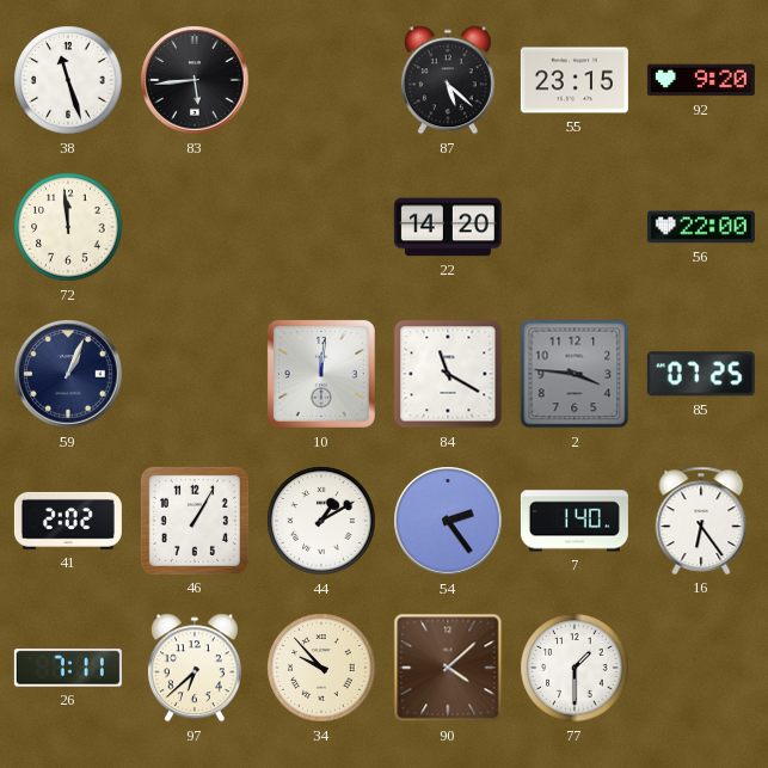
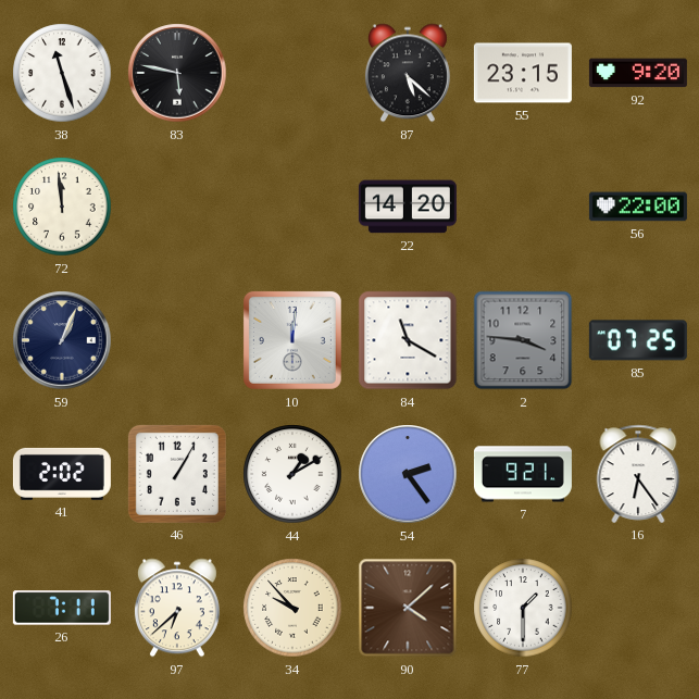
83: 5:44 -> 5:47
7: 1:40 -> 9:21
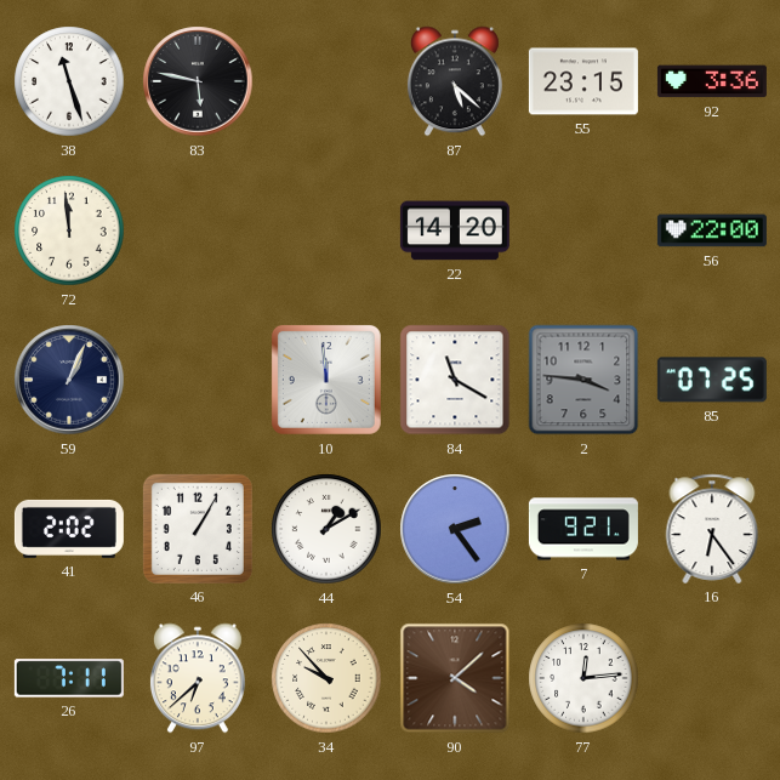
92: 9:20 -> 3:36
10: 12:01 -> 11:59
77: 1:30 -> 12:14
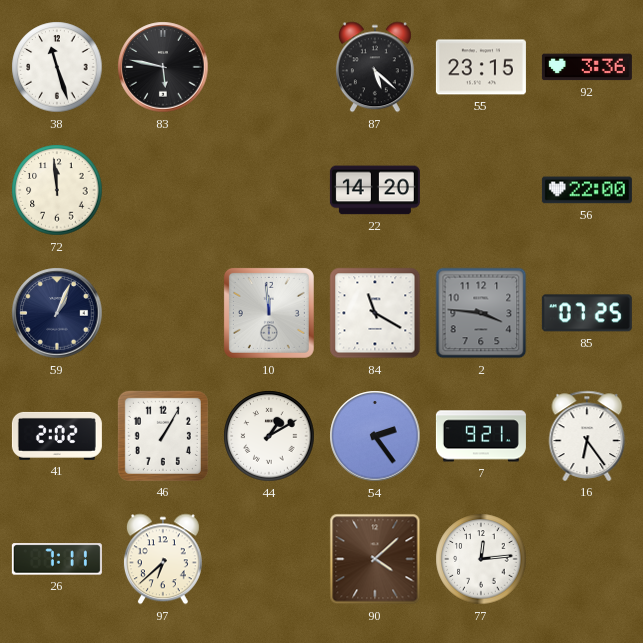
34: 9:53 -> none
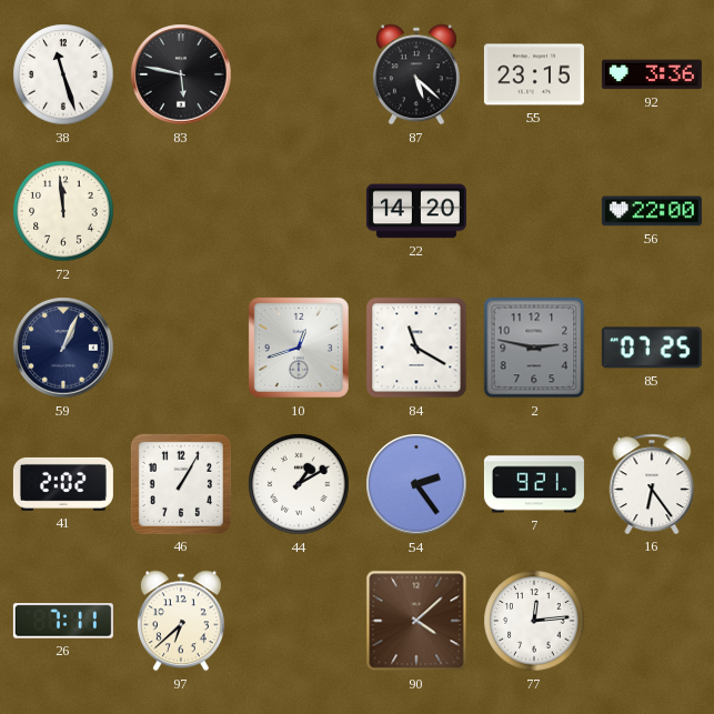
10: 11:59 -> 12:42
2: 3:46 -> 2:47
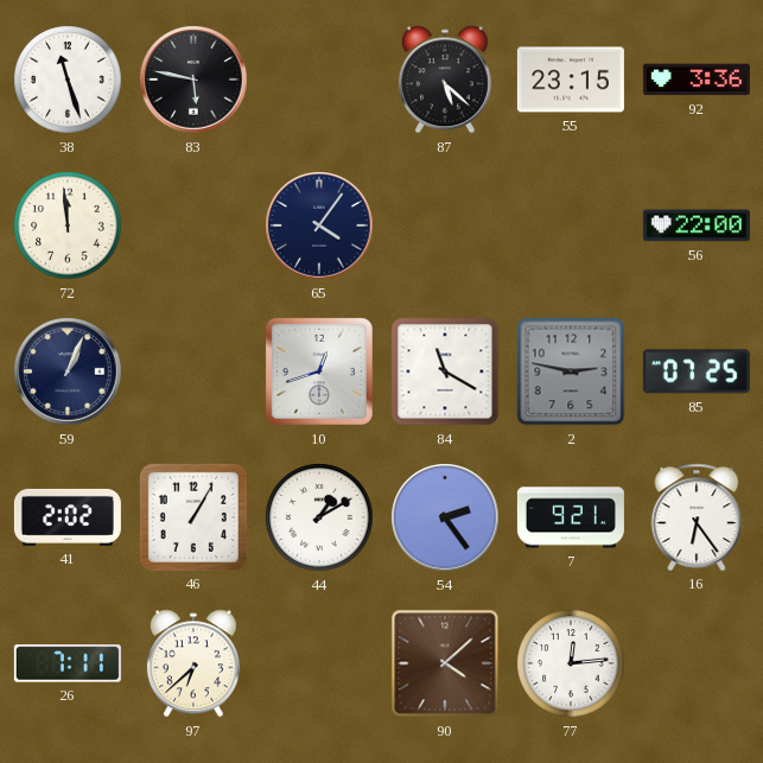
65: none -> 4:06
22: 14:20 -> none
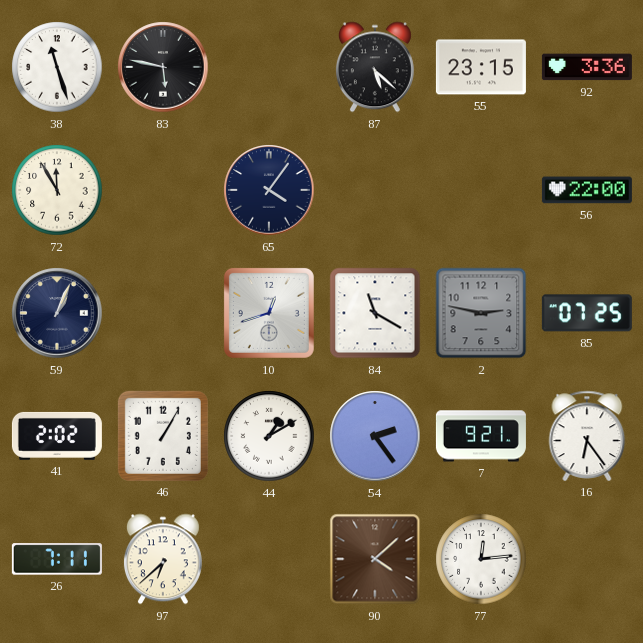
72: 11:59 -> 11:55
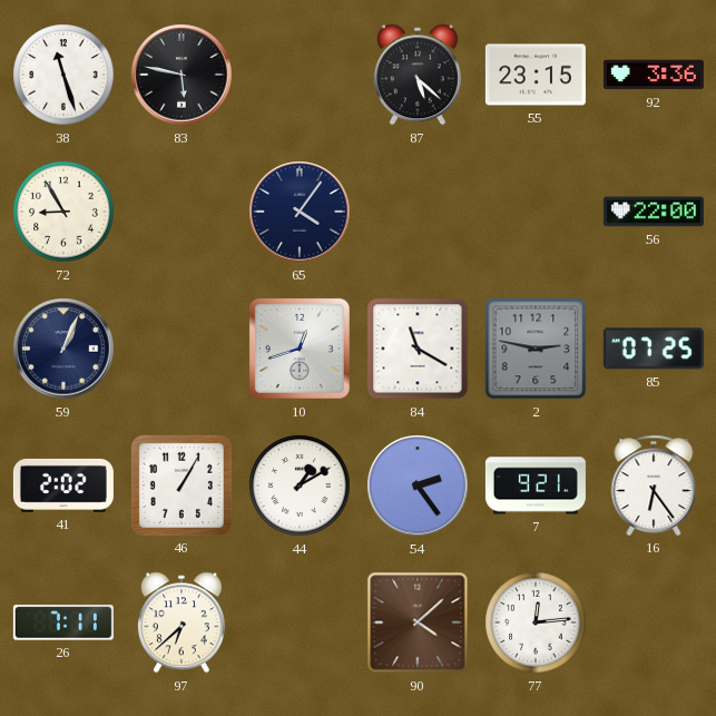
72: 11:55 -> 8:55
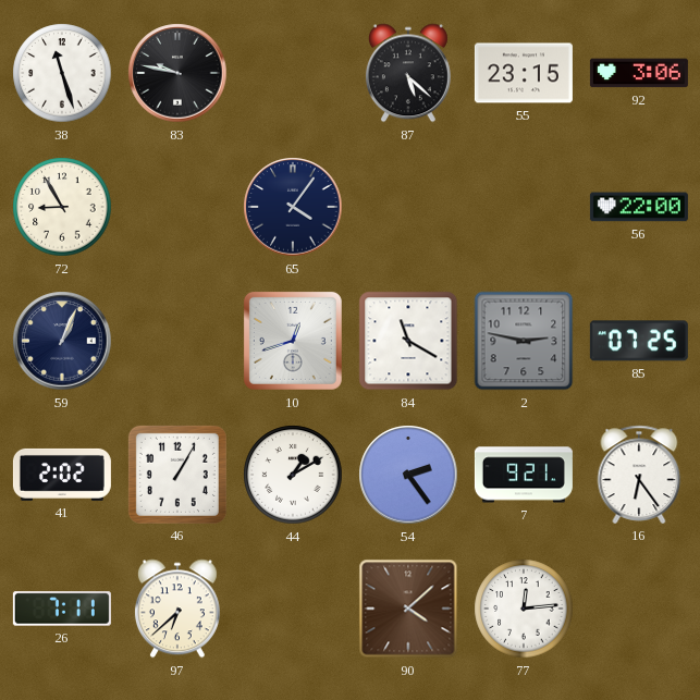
83: 5:47 -> 9:47
92: 3:36 -> 3:06
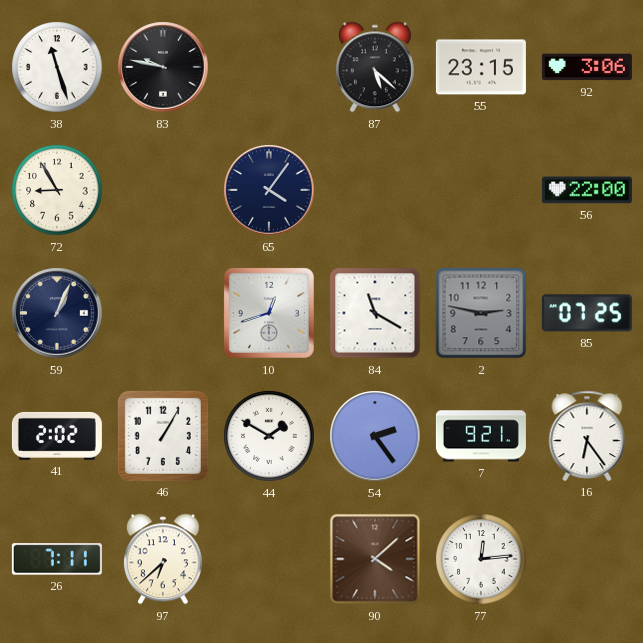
44: 1:10 -> 1:50
